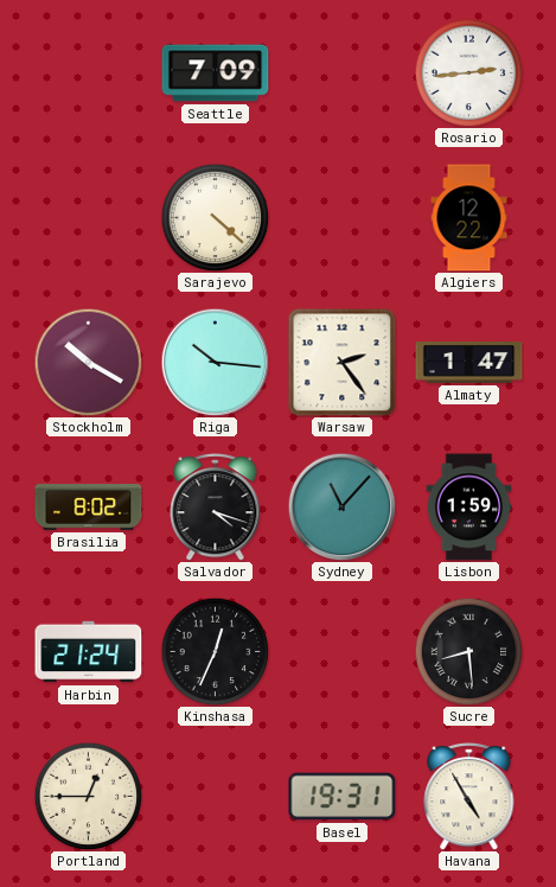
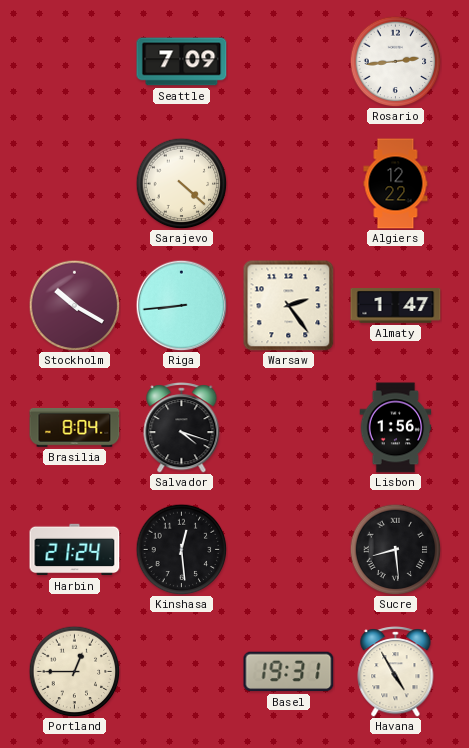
Riga: 10:16 -> 8:44
Brasilia: 8:02 -> 8:04
Sydney: 11:07 -> none
Lisbon: 1:59 -> 1:56
Kinshasa: 12:34 -> 12:29
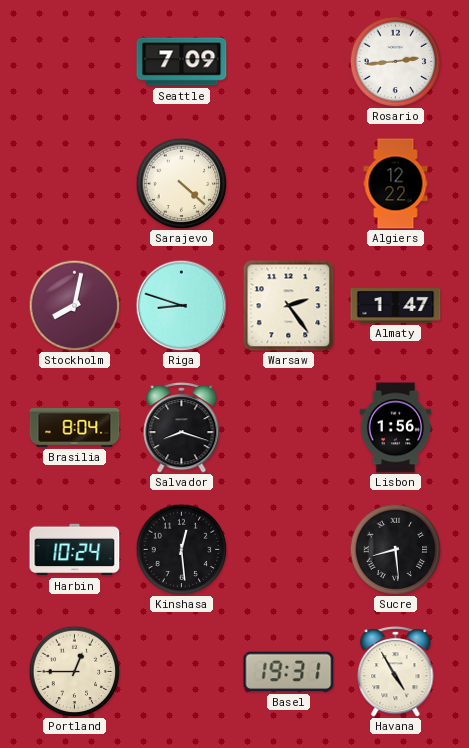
Stockholm: 10:20 -> 8:02
Riga: 8:44 -> 8:48
Salvador: 4:18 -> 8:18
Harbin: 21:24 -> 10:24
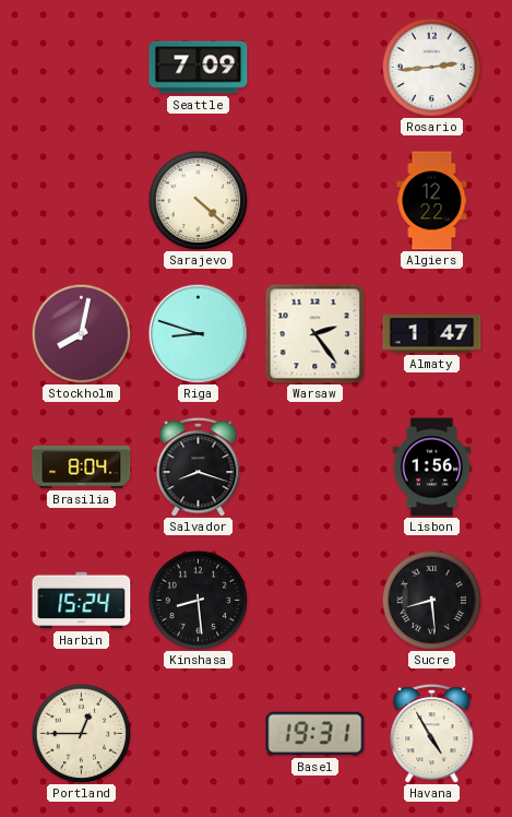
Harbin: 10:24 -> 15:24
Kinshasa: 12:29 -> 8:29
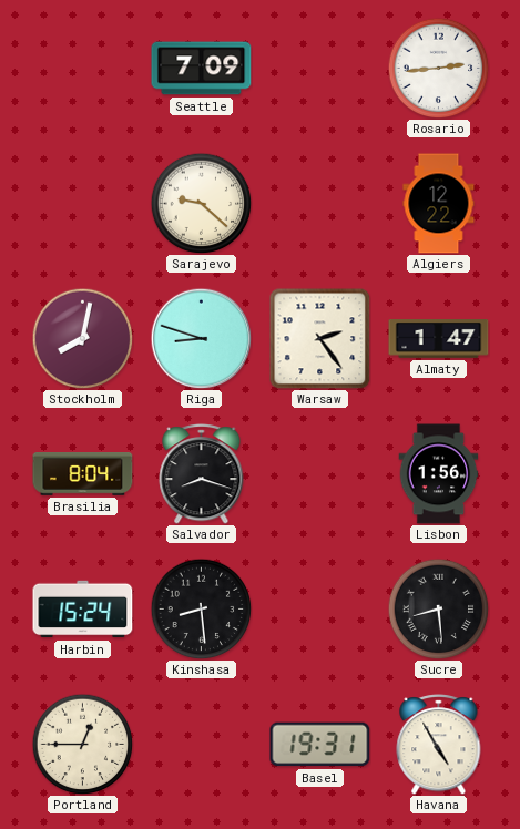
Sarajevo: 4:22 -> 9:22
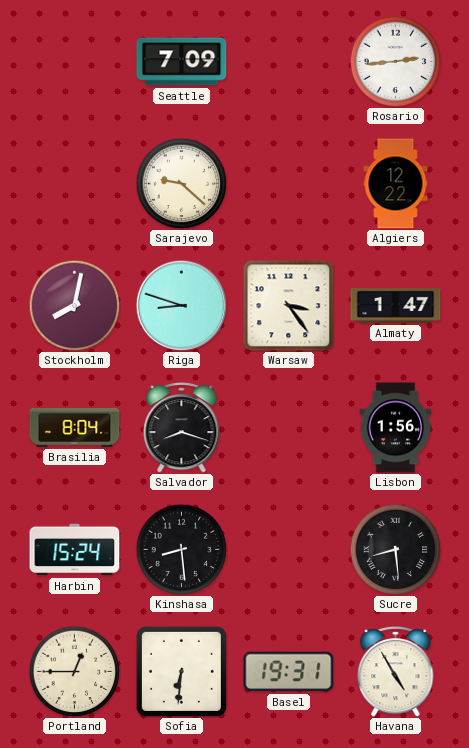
Warsaw: 2:24 -> 3:24
Sofia: none -> 6:31
